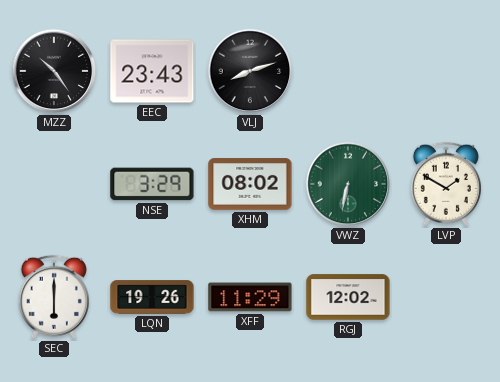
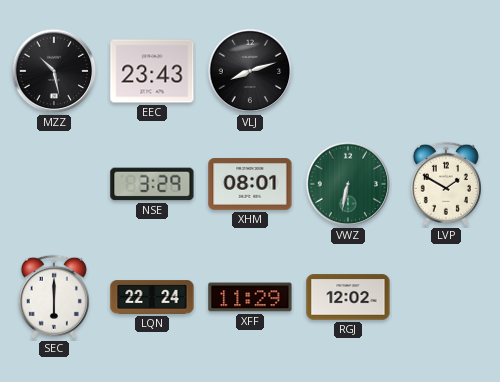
MZZ: 10:24 -> 10:28
XHM: 08:02 -> 08:01
LQN: 19:26 -> 22:24
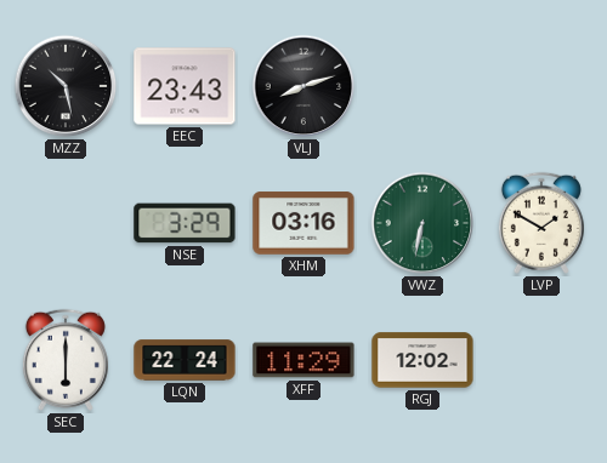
XHM: 08:01 -> 03:16
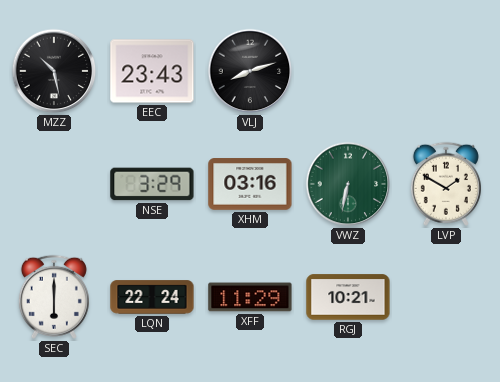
RGJ: 12:02 -> 10:21
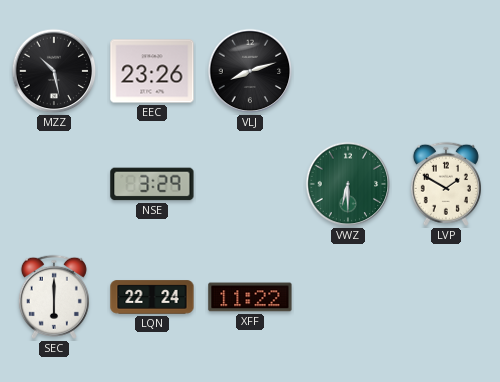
EEC: 23:43 -> 23:26
XHM: 03:16 -> none
VWZ: 6:32 -> 6:30
XFF: 11:29 -> 11:22
RGJ: 10:21 -> none
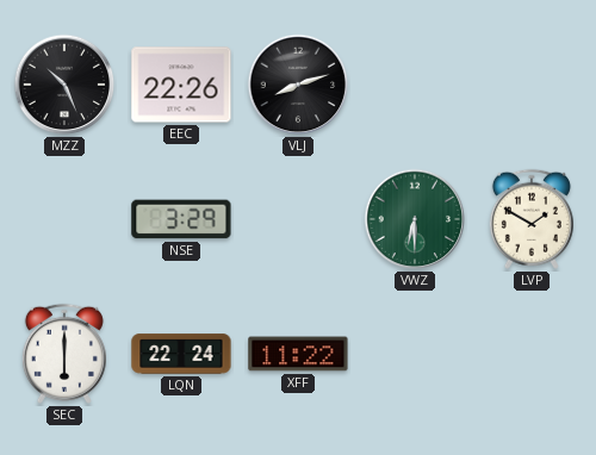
MZZ: 10:28 -> 10:26
EEC: 23:26 -> 22:26
